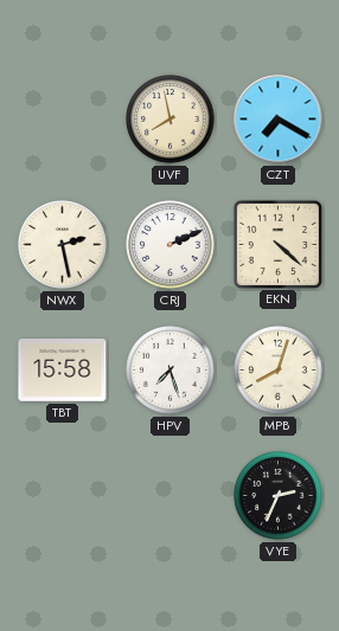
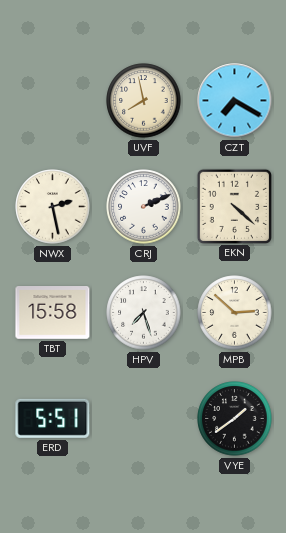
MPB: 8:03 -> 2:52
ERD: none -> 5:51
VYE: 2:34 -> 1:39
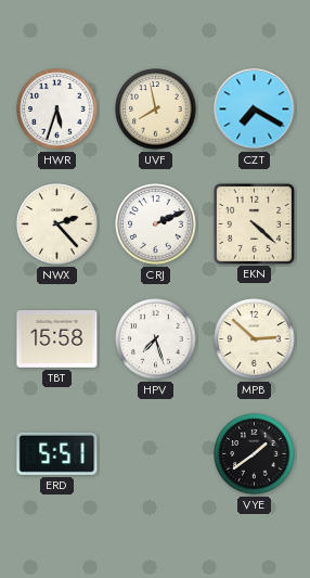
HWR: none -> 5:33
NWX: 2:28 -> 2:23
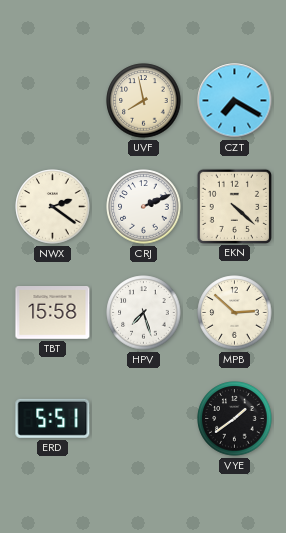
HWR: 5:33 -> none
NWX: 2:23 -> 2:21
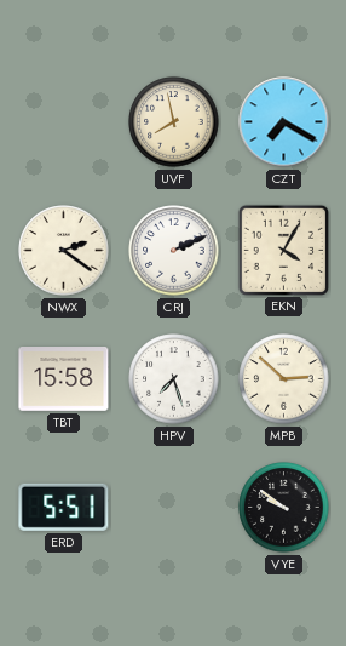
EKN: 4:22 -> 4:05
VYE: 1:39 -> 9:51
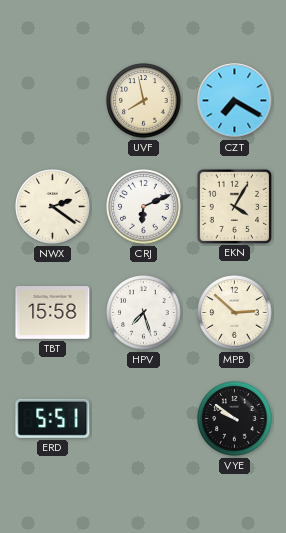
CRJ: 2:11 -> 6:11
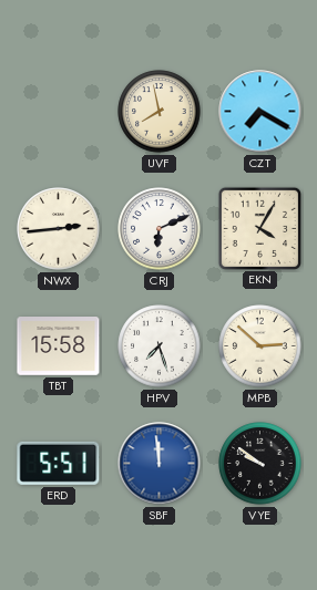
NWX: 2:21 -> 2:44
SBF: none -> 11:59
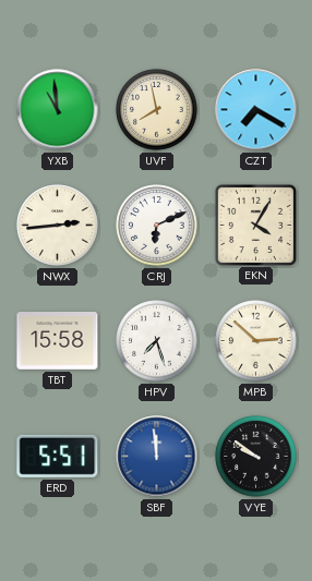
YXB: none -> 10:59
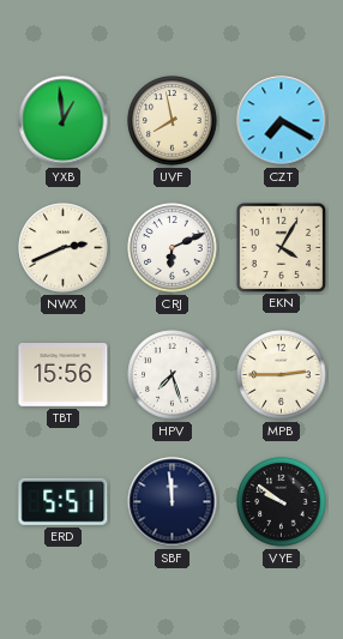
YXB: 10:59 -> 12:59
NWX: 2:44 -> 2:41
TBT: 15:58 -> 15:56
MPB: 2:52 -> 2:45
SBF dial: blue -> navy
